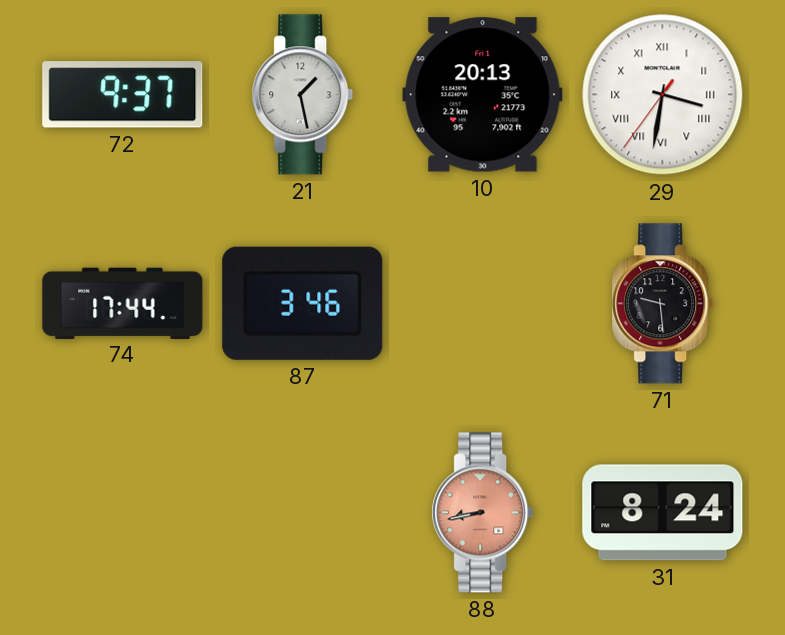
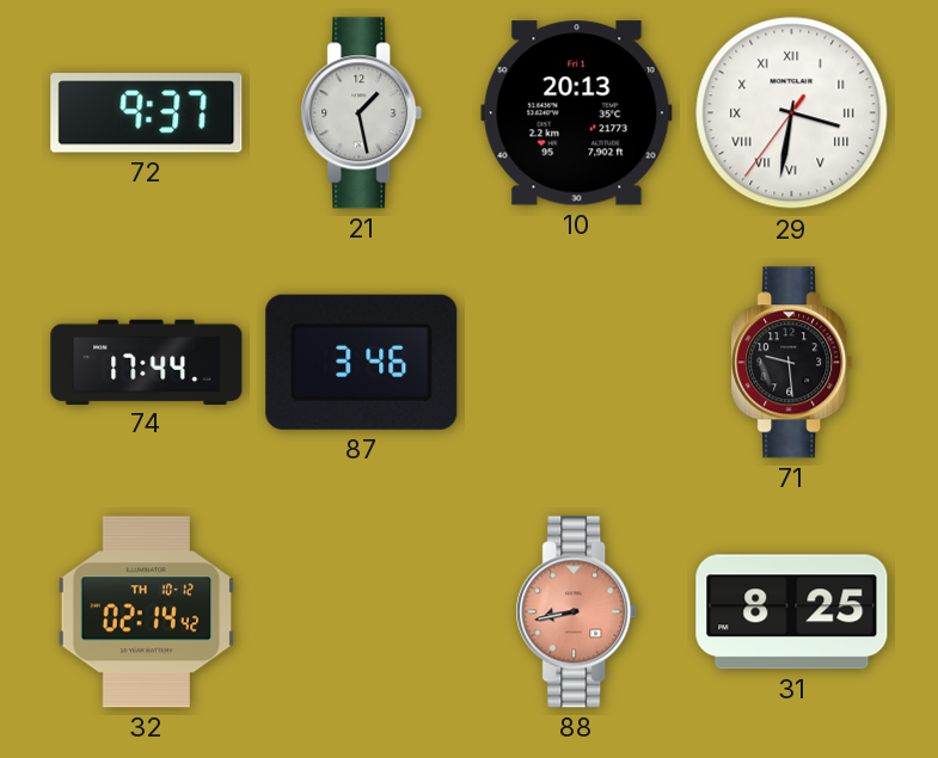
32: none -> 02:14
31: 8:24 -> 8:25
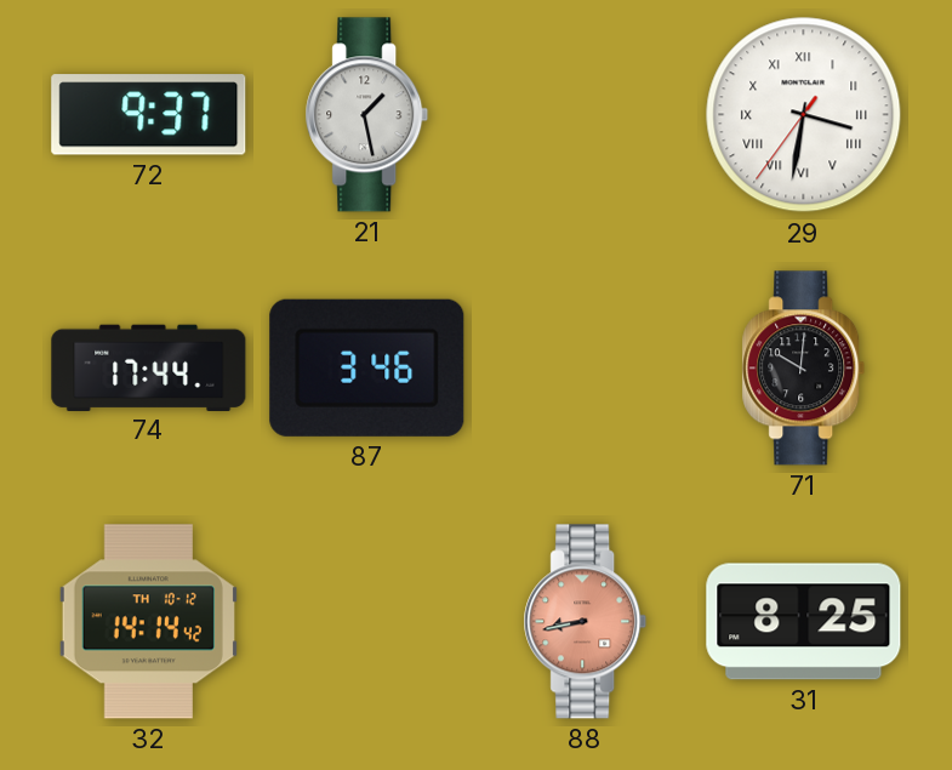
10: 20:13 -> none
71: 9:29 -> 10:01
32: 02:14 -> 14:14
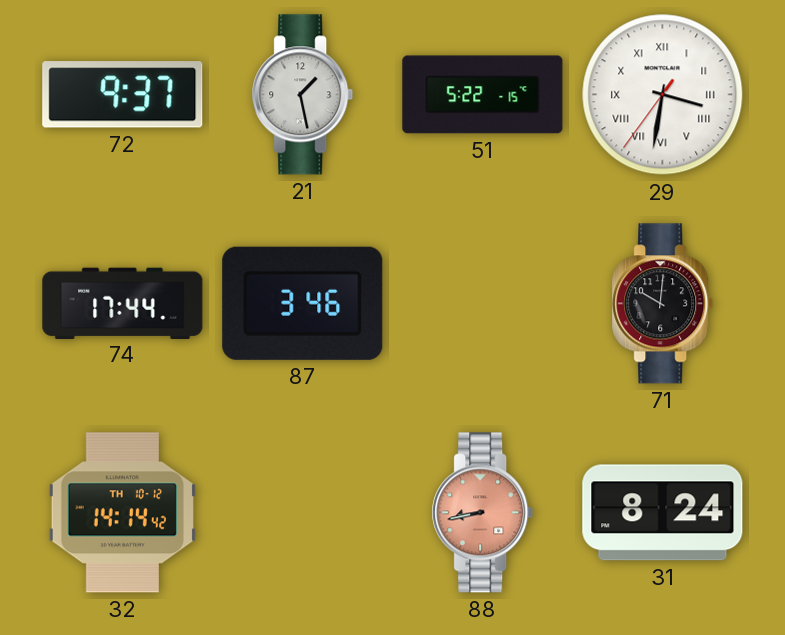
51: none -> 5:22
31: 8:25 -> 8:24
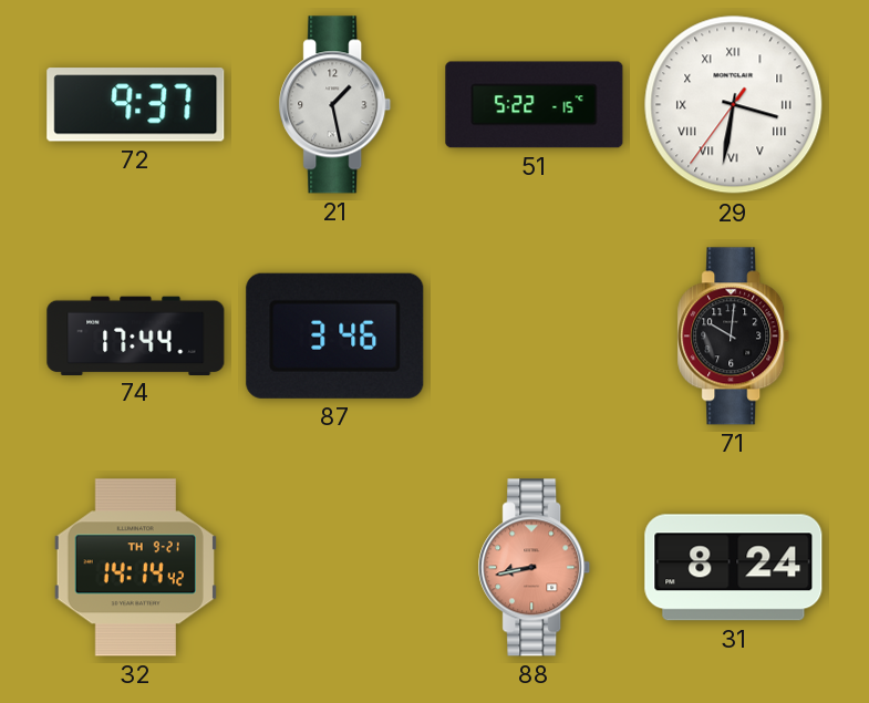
32 date: TH 10-12 -> TH 9-21
